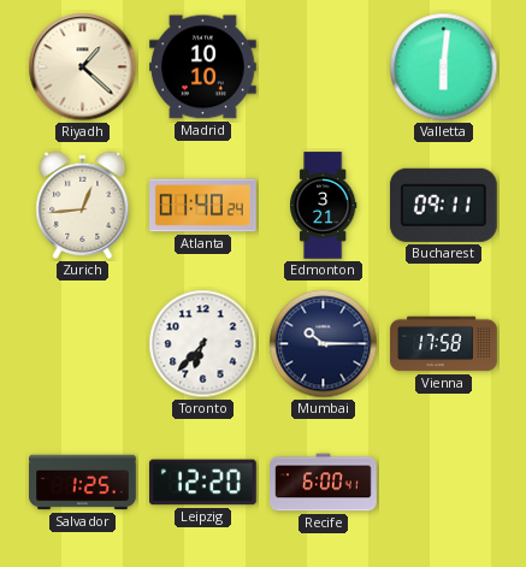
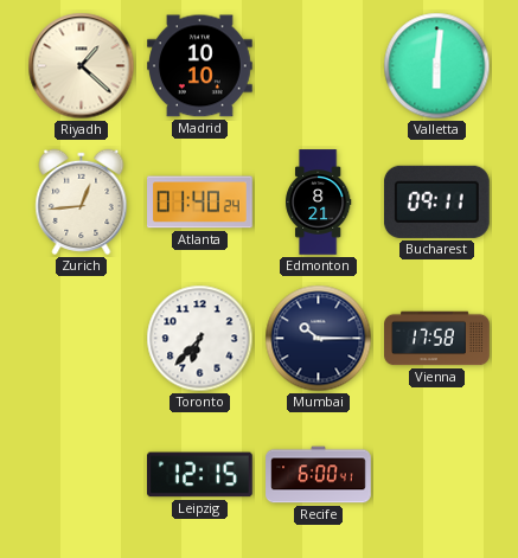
Edmonton: 3:21 -> 8:21
Salvador: 1:25 -> none
Leipzig: 12:20 -> 12:15
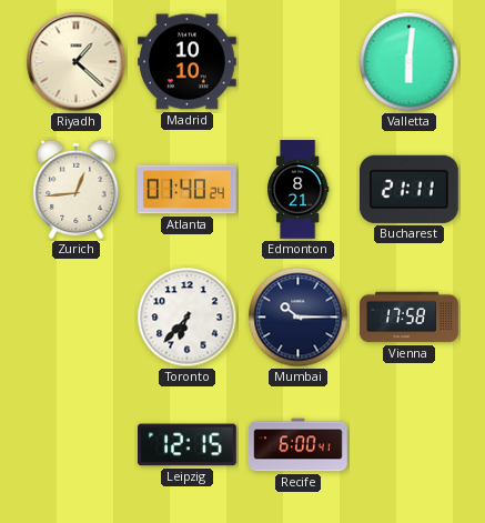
Bucharest: 09:11 -> 21:11
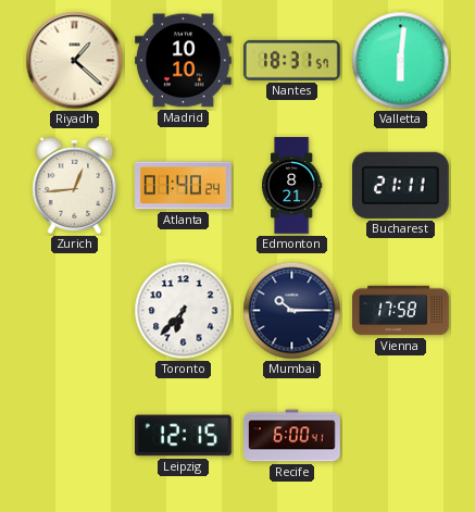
Nantes: none -> 18:31
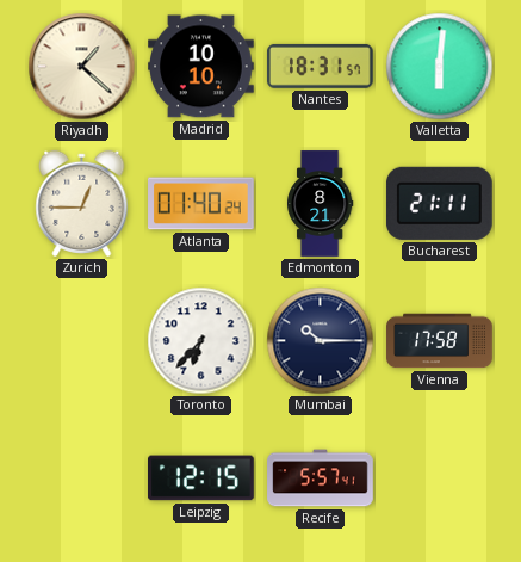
Zurich: 12:44 -> 12:45
Recife: 6:00 -> 5:57
